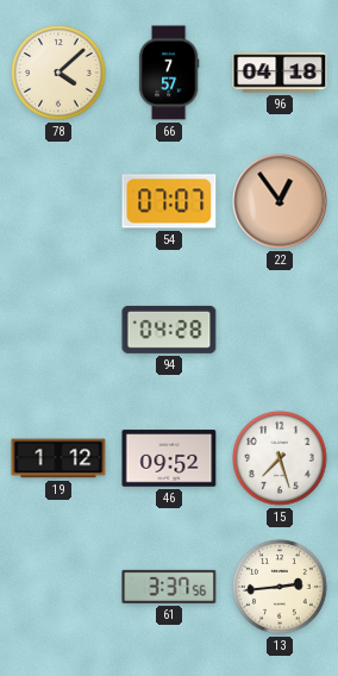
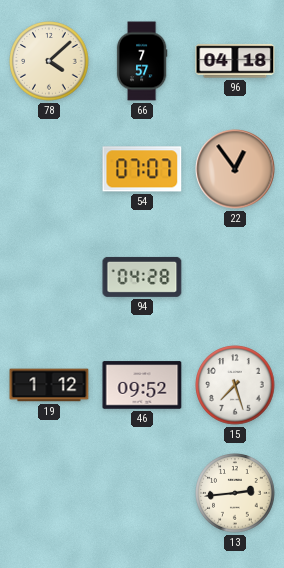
61: 3:37 -> none
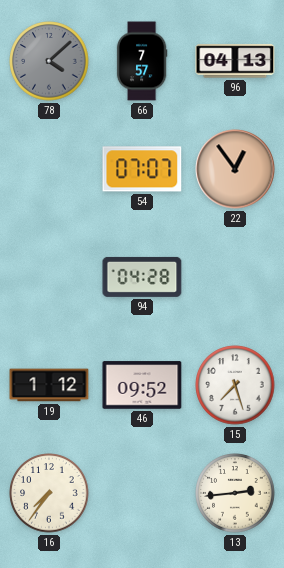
78 dial: cream -> grey
96: 04:18 -> 04:13
16: none -> 7:36
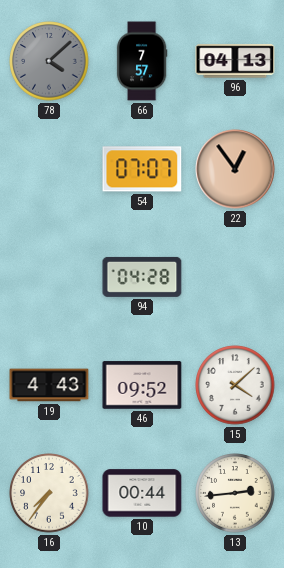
19: 1:12 -> 4:43
15: 7:27 -> 4:08
10: none -> 00:44
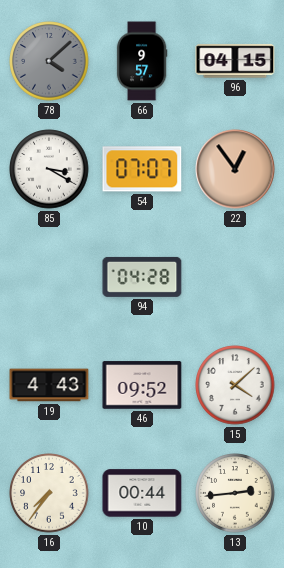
66: 7:57 -> 9:57
96: 04:13 -> 04:15
85: none -> 3:20
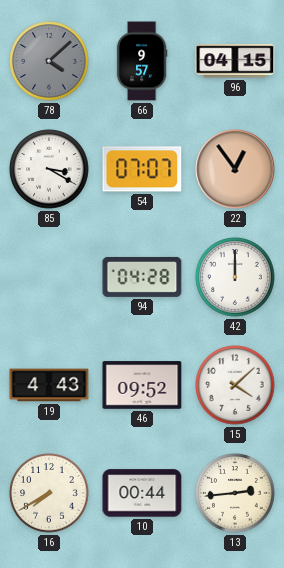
42: none -> 12:00
16: 7:36 -> 7:40
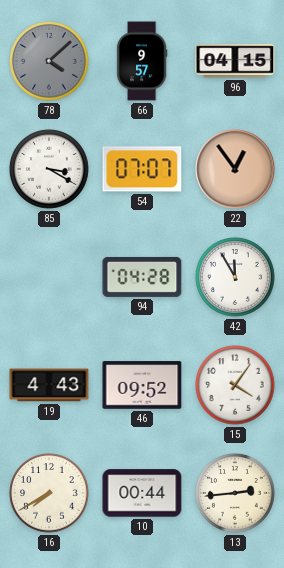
42: 12:00 -> 11:55
15: 4:08 -> 4:06
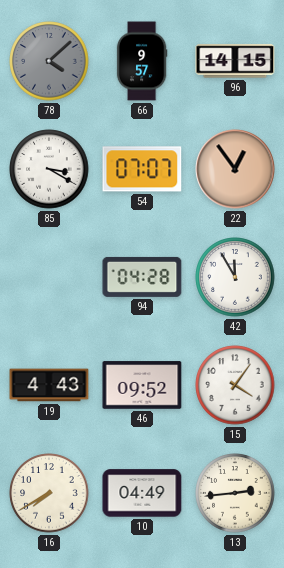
96: 04:15 -> 14:15
10: 00:44 -> 04:49
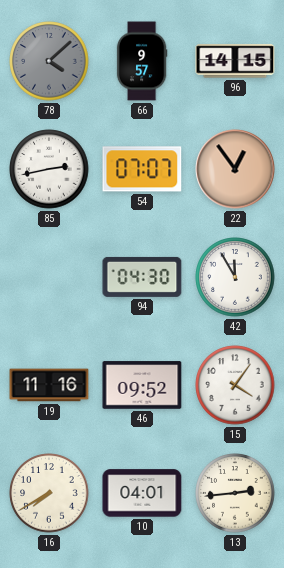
85: 3:20 -> 2:43
94: 04:28 -> 04:30
19: 4:43 -> 11:16
10: 04:49 -> 04:01
